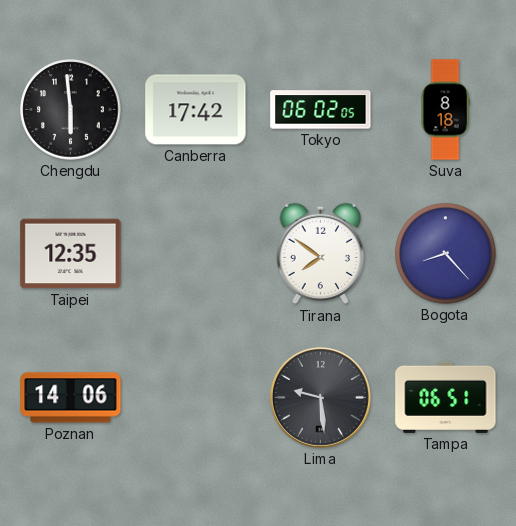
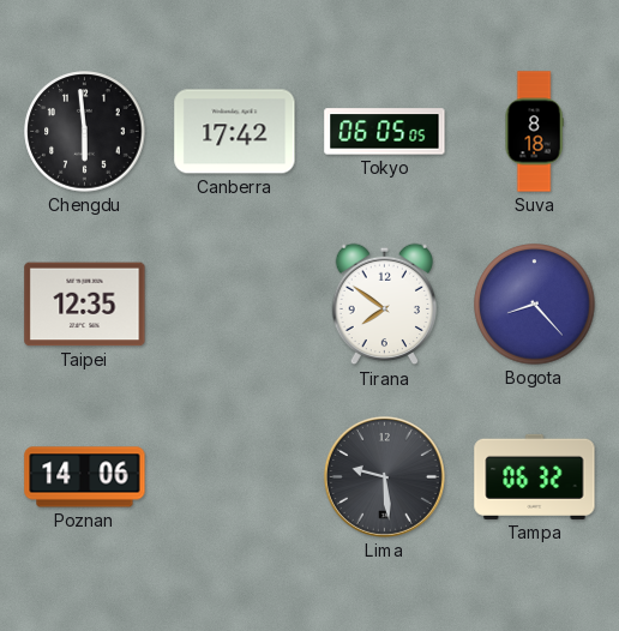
Tokyo: 06:02 -> 06:05
Tampa: 06:51 -> 06:32
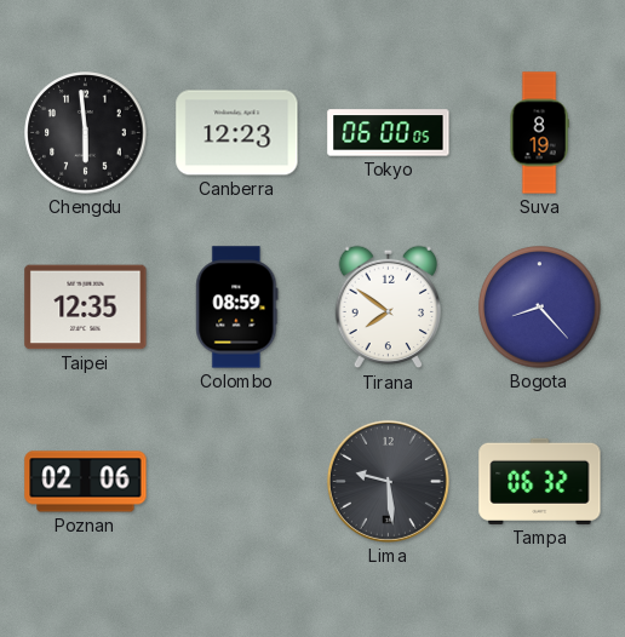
Canberra: 17:42 -> 12:23
Tokyo: 06:05 -> 06:00
Suva: 8:18 -> 8:19
Colombo: none -> 08:59
Poznan: 14:06 -> 02:06
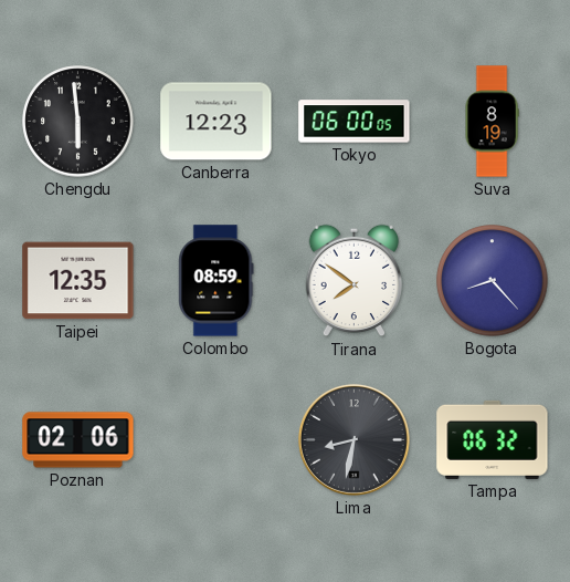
Lima: 9:29 -> 8:32
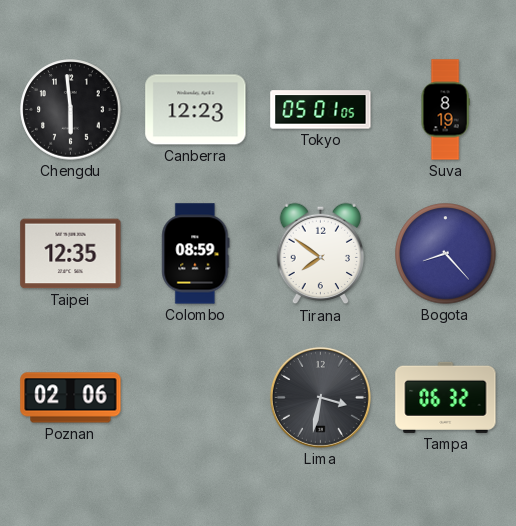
Tokyo: 06:00 -> 05:01
Lima: 8:32 -> 3:32
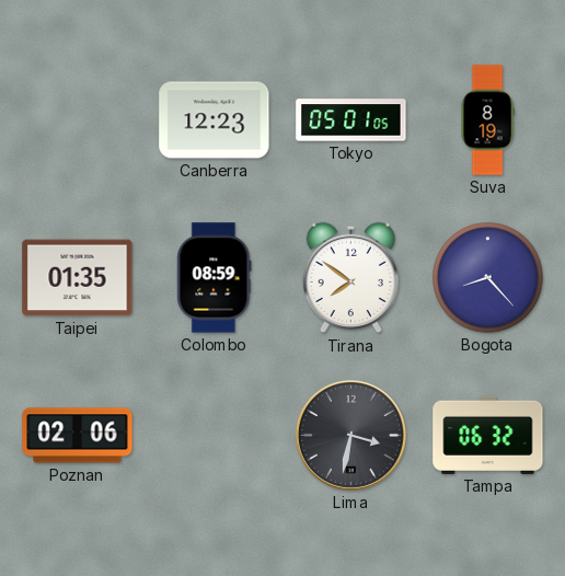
Chengdu: 5:59 -> none
Taipei: 12:35 -> 01:35
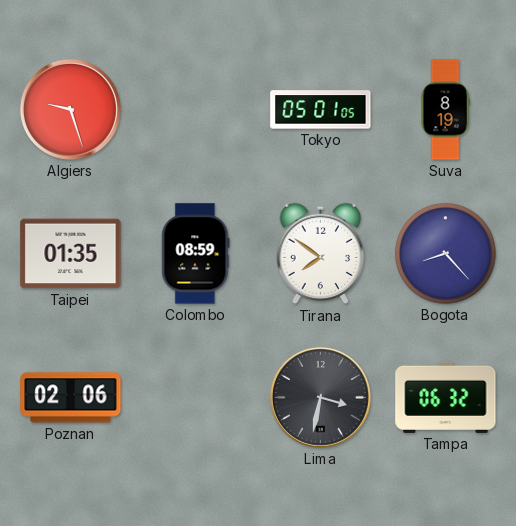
Algiers: none -> 9:27
Canberra: 12:23 -> none
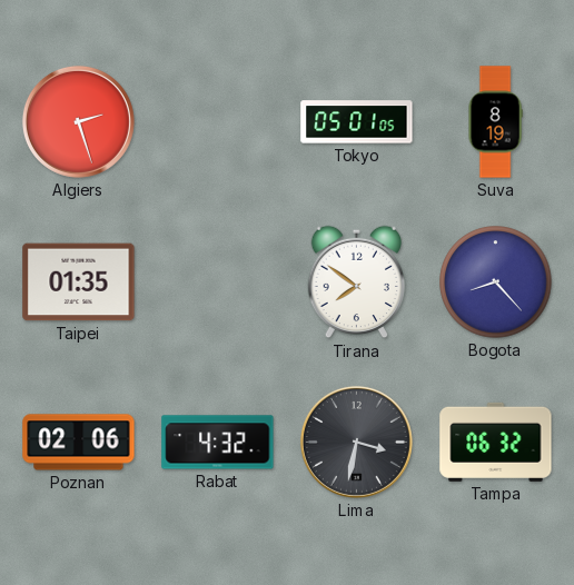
Algiers: 9:27 -> 2:27
Colombo: 08:59 -> none
Rabat: none -> 4:32
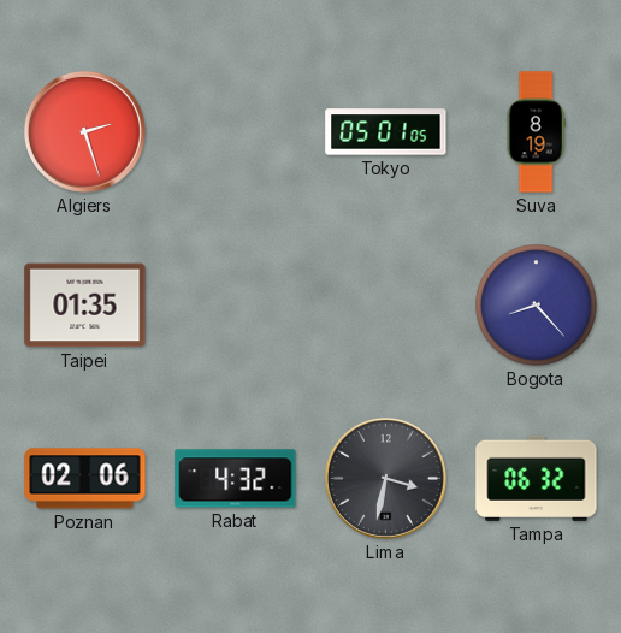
Tirana: 7:51 -> none
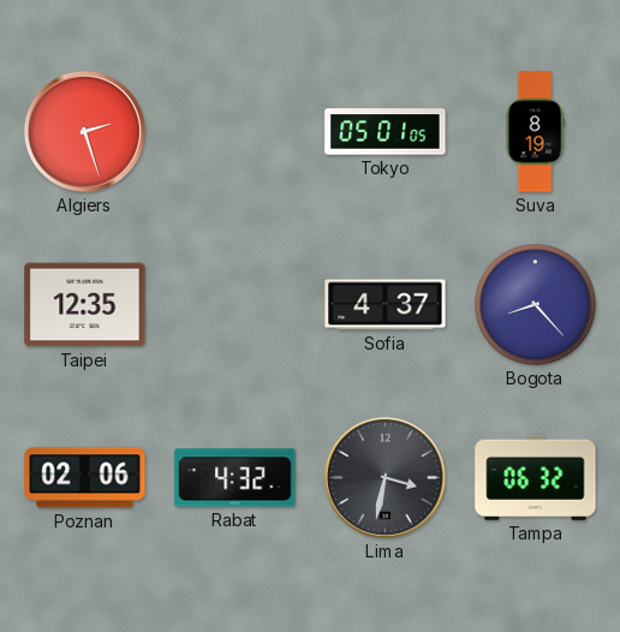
Taipei: 01:35 -> 12:35
Sofia: none -> 4:37
